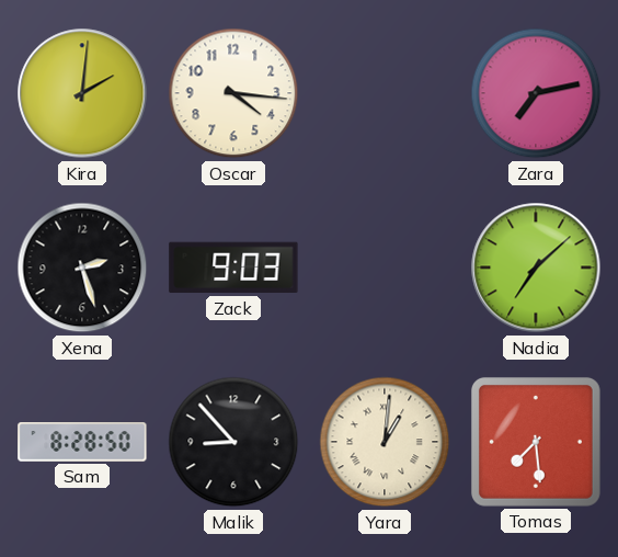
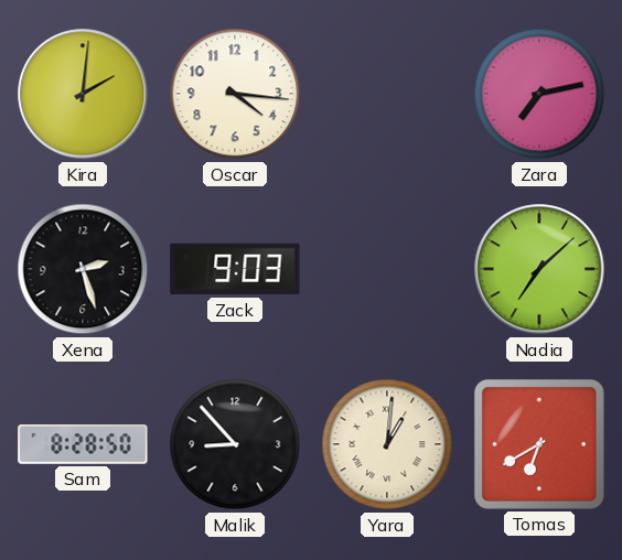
Tomas: 7:29 -> 6:40
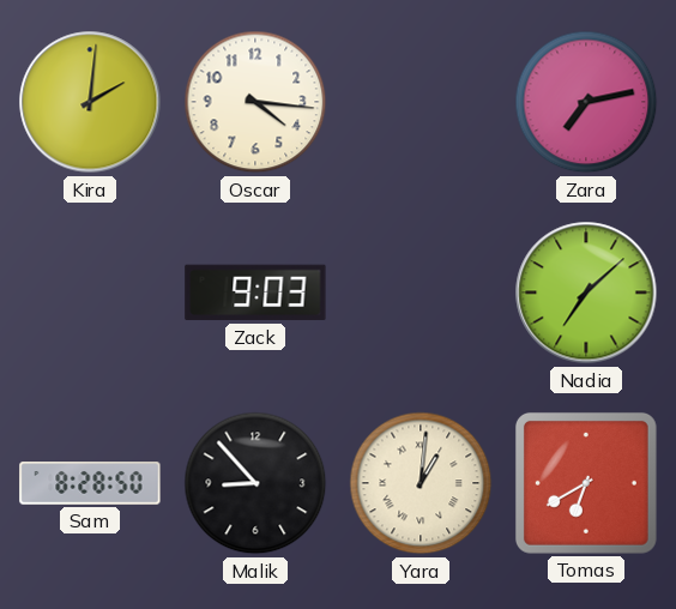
Xena: 2:27 -> none
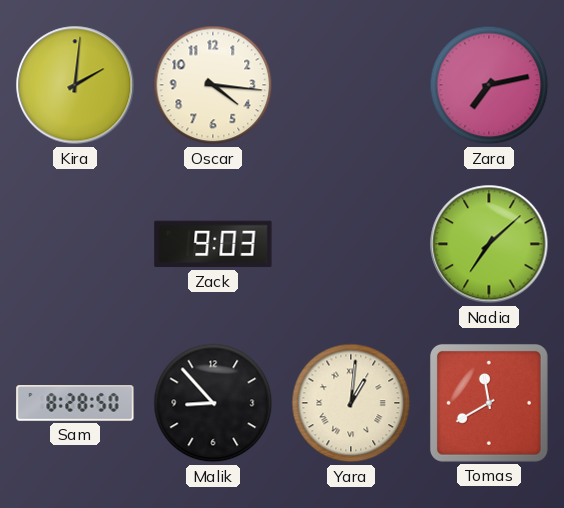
Tomas: 6:40 -> 11:40
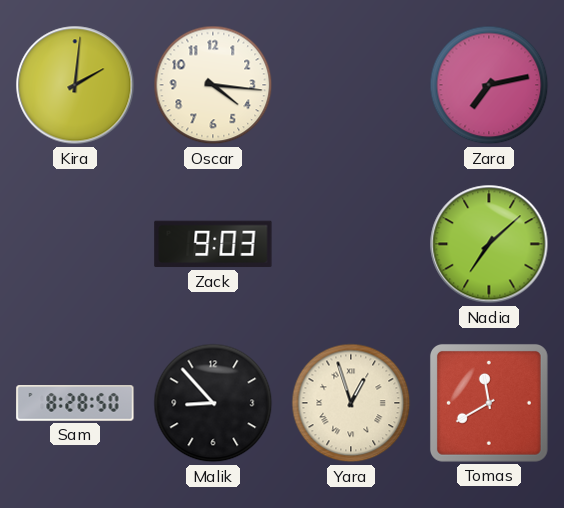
Yara: 1:01 -> 12:57
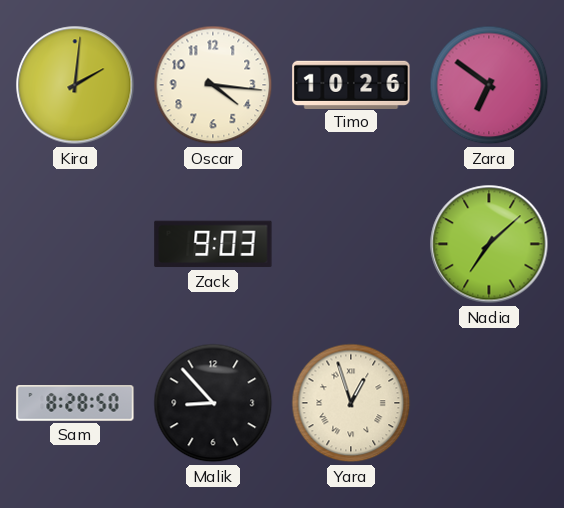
Timo: none -> 10:26
Zara: 7:13 -> 6:51
Tomas: 11:40 -> none
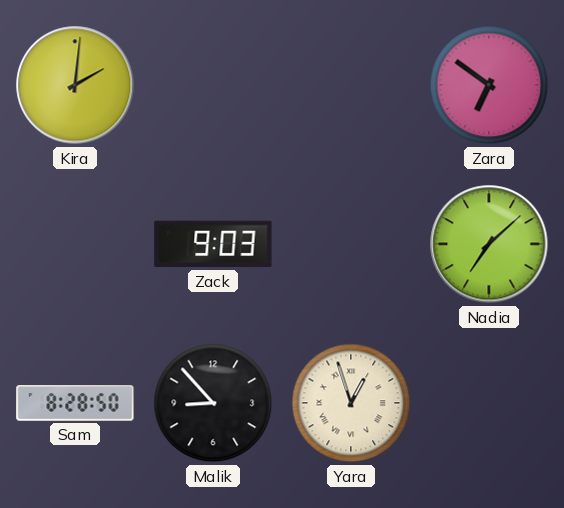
Oscar: 4:16 -> none
Timo: 10:26 -> none
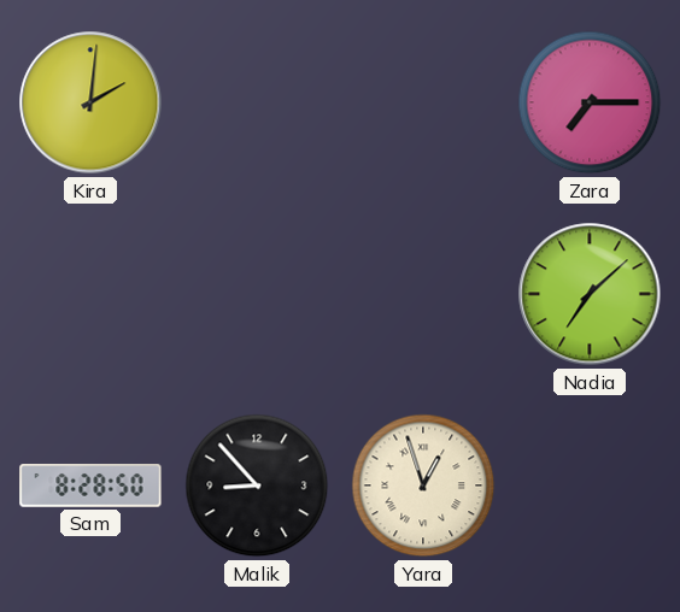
Zara: 6:51 -> 7:15
Zack: 9:03 -> none
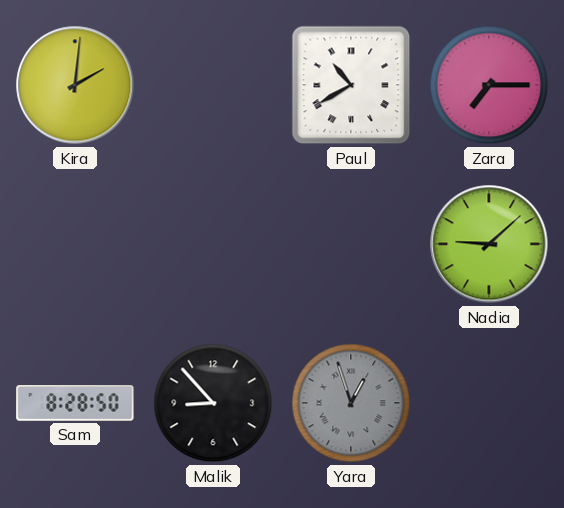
Paul: none -> 10:40
Nadia: 7:08 -> 9:08
Yara dial: cream -> grey
